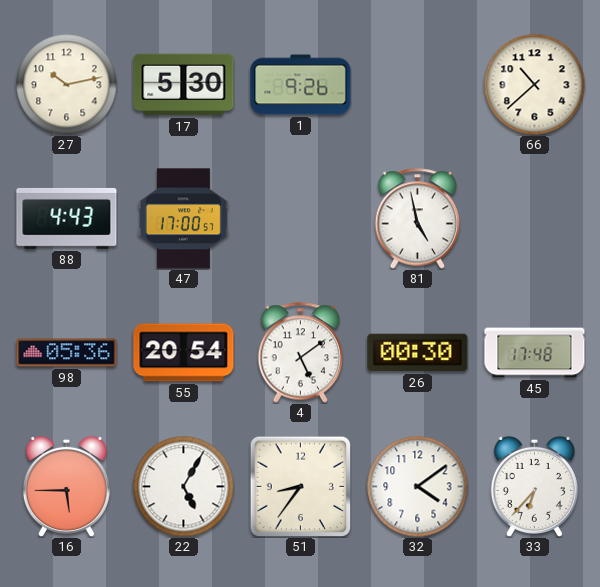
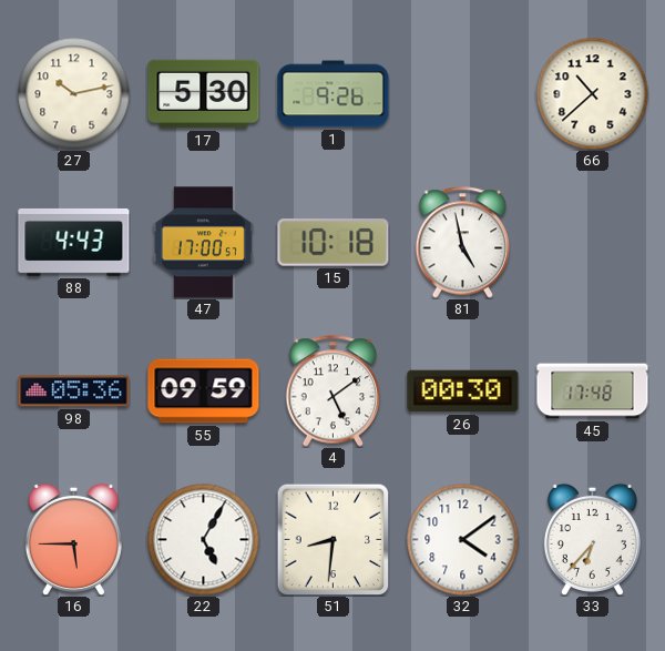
15: none -> 10:18
55: 20:54 -> 09:59
51: 8:36 -> 8:31
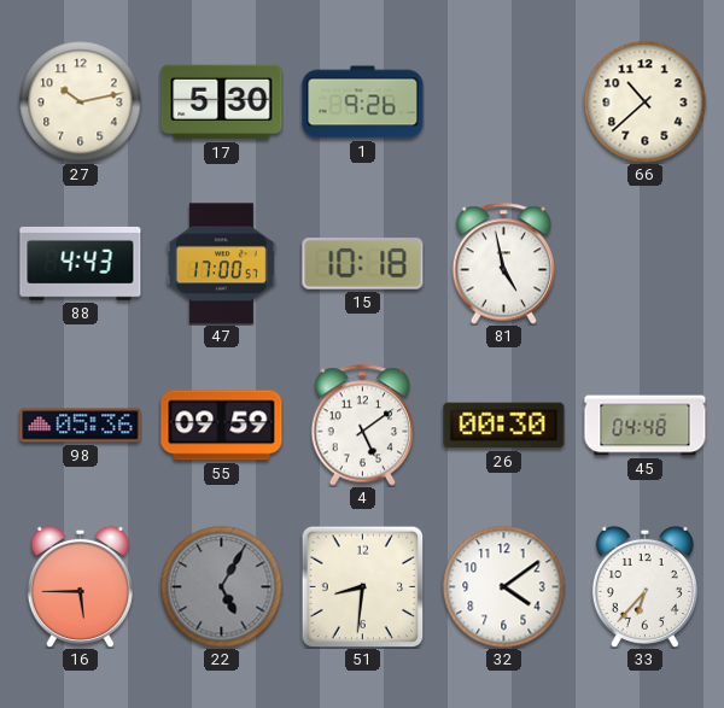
45: 17:48 -> 04:48
22 dial: white -> grey
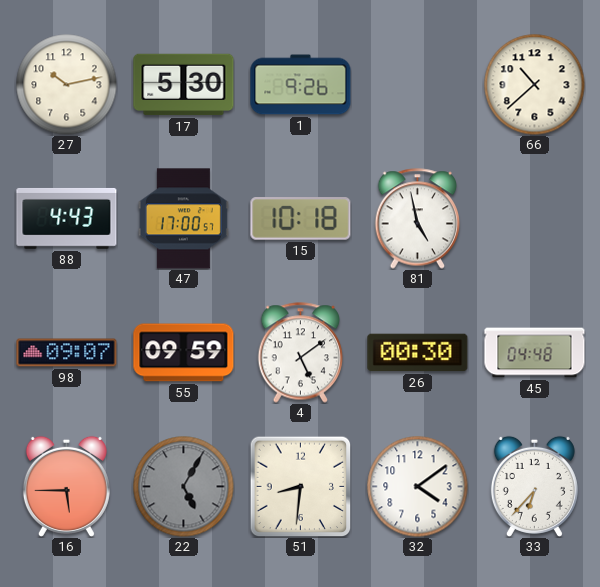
98: 05:36 -> 09:07
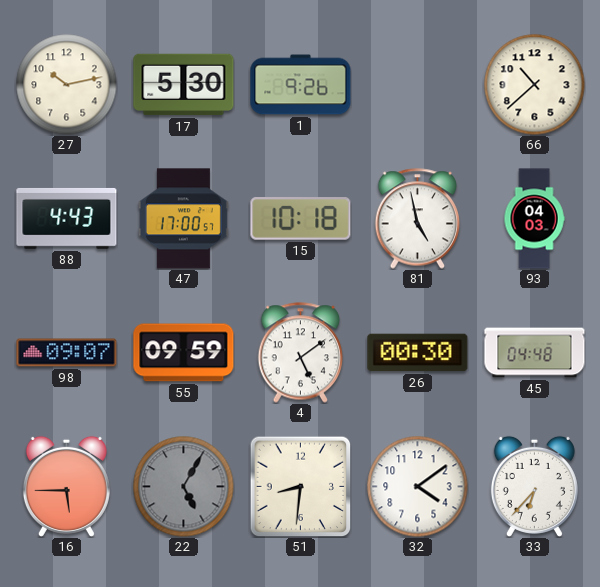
93: none -> 04:03
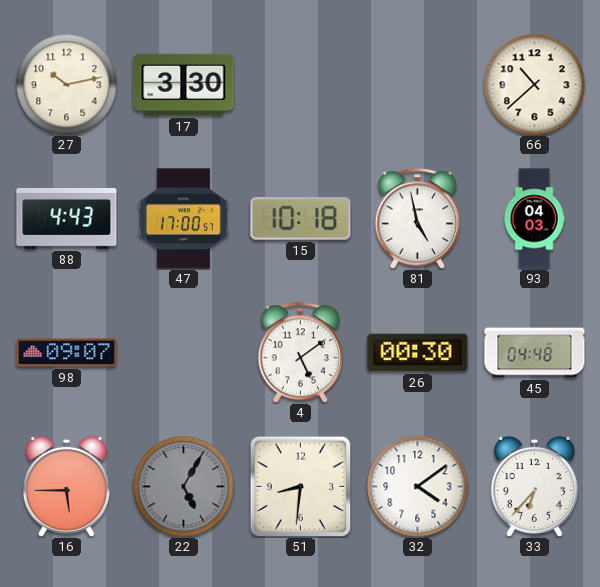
17: 5:30 -> 3:30
1: 9:26 -> none
55: 09:59 -> none
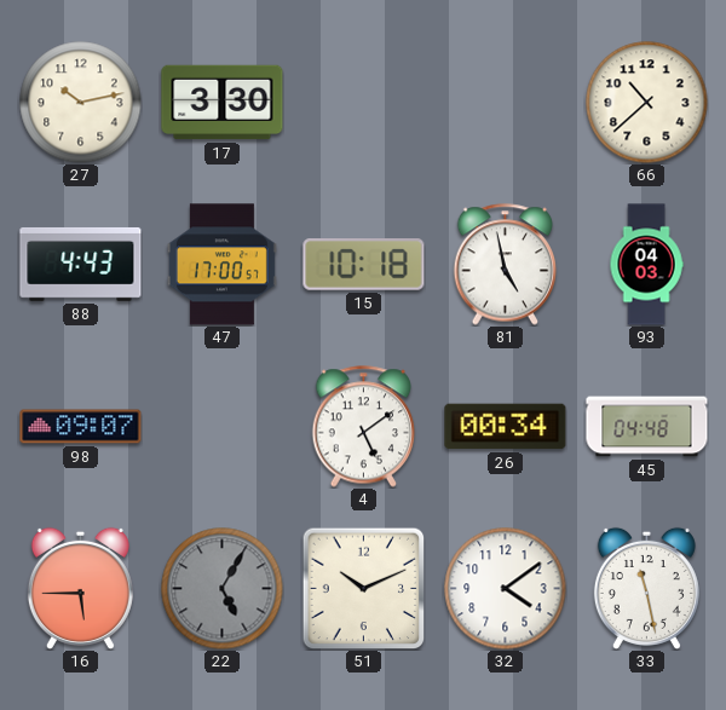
26: 00:30 -> 00:34
51: 8:31 -> 10:11
33: 6:37 -> 11:28
